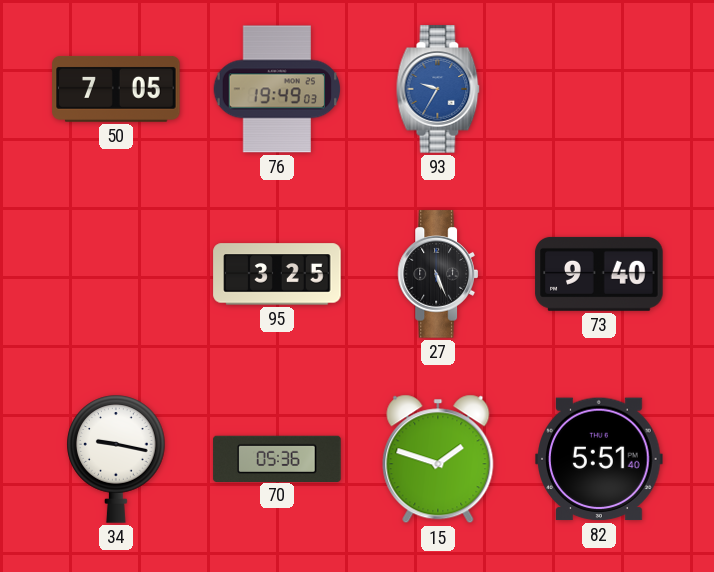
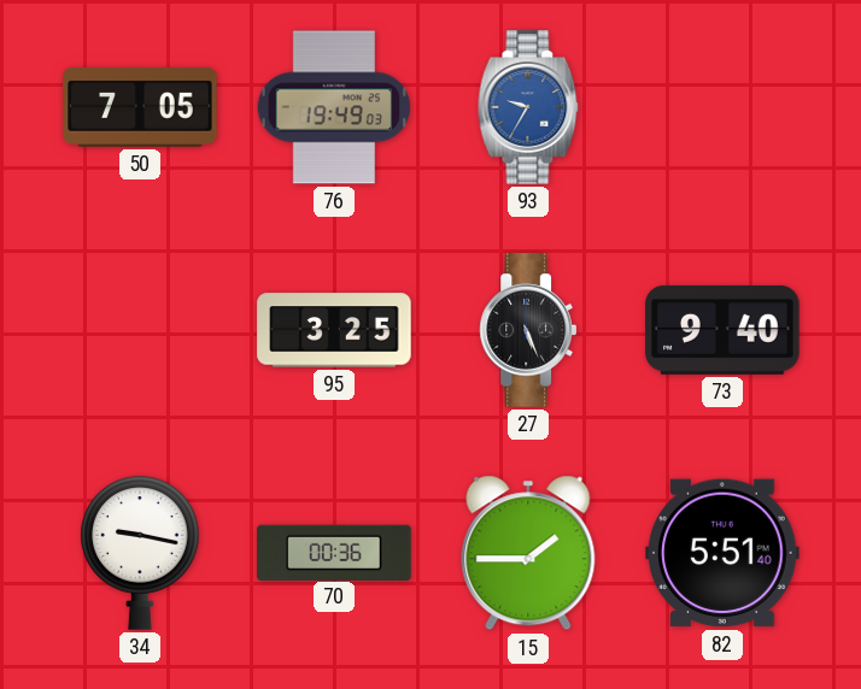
70: 05:36 -> 00:36
15: 1:48 -> 1:45
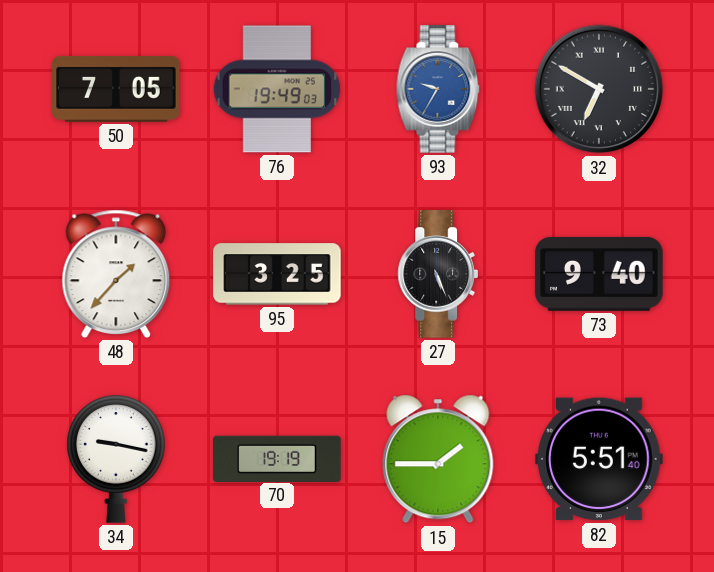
32: none -> 6:50
48: none -> 1:37
70: 00:36 -> 19:19
